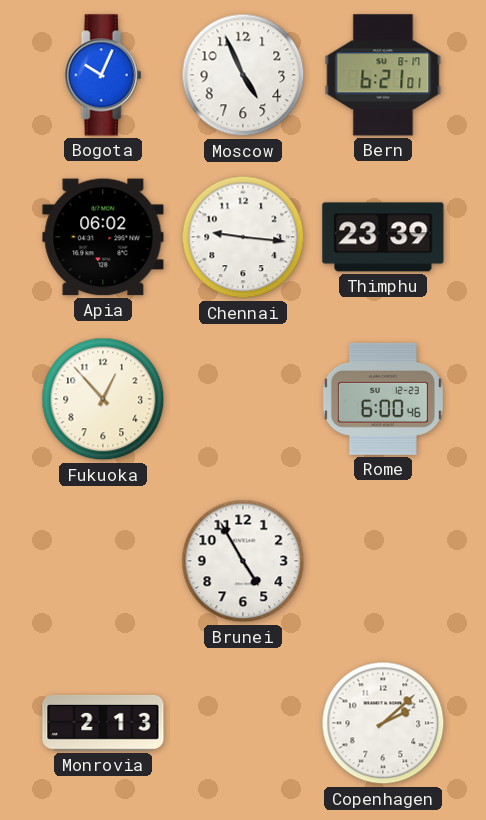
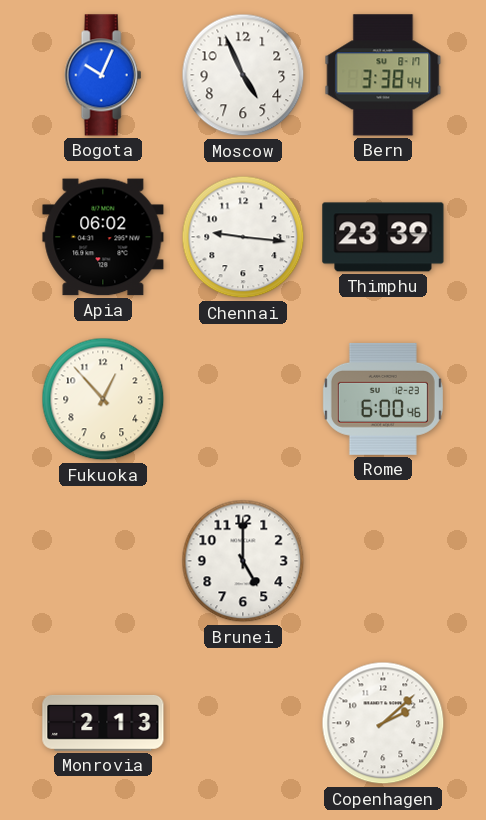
Bern: 6:21 -> 3:38
Brunei: 4:55 -> 5:00
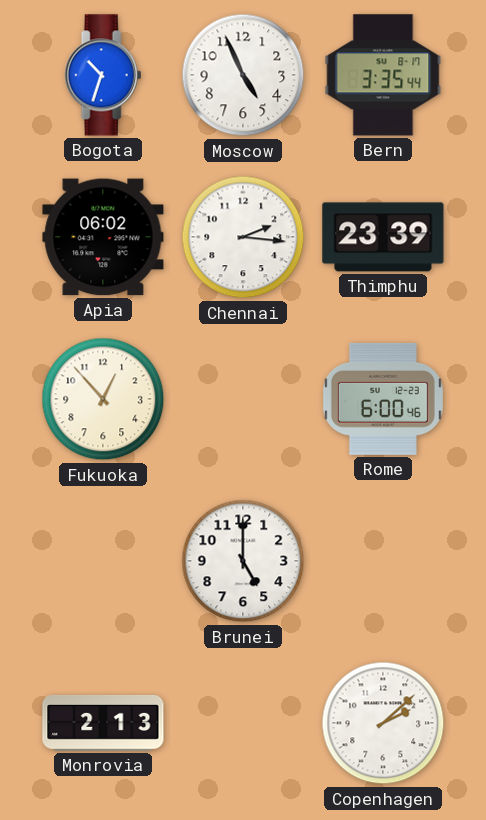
Bogota: 10:04 -> 10:33
Bern: 3:38 -> 3:35
Chennai: 9:16 -> 2:16
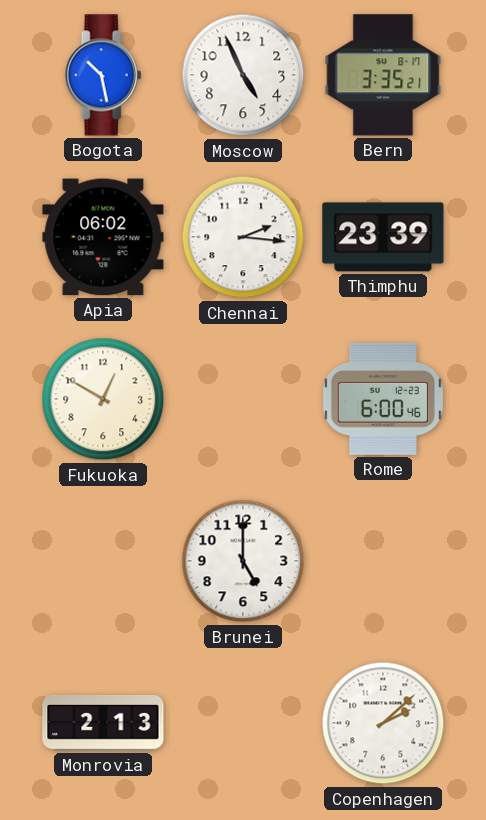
Bogota: 10:33 -> 10:28
Bern: 3:35:44 -> 3:35:21
Fukuoka: 12:53 -> 12:50
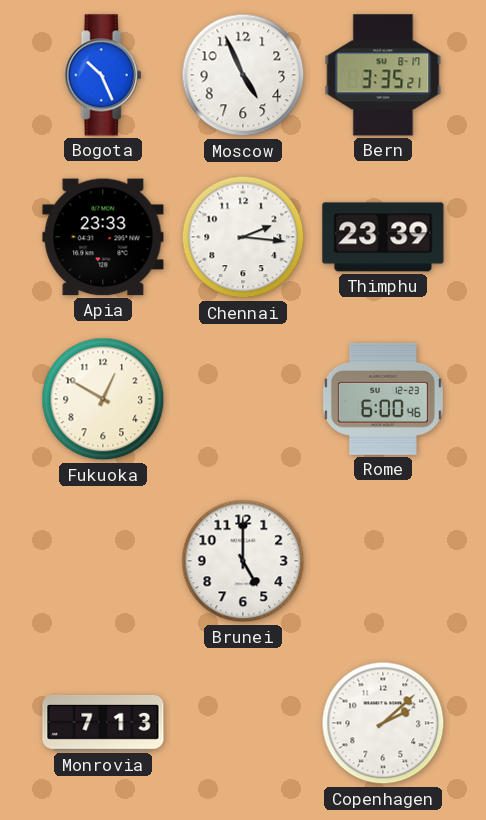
Bogota: 10:28 -> 10:26
Apia: 06:02 -> 23:33
Monrovia: 2:13 -> 7:13
